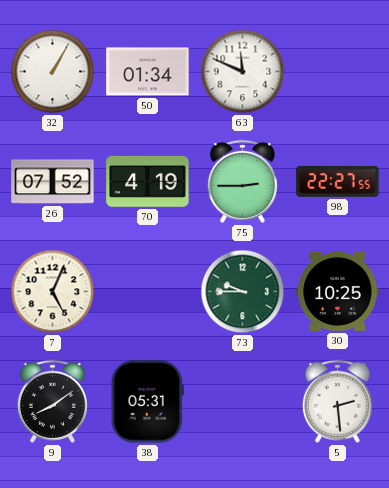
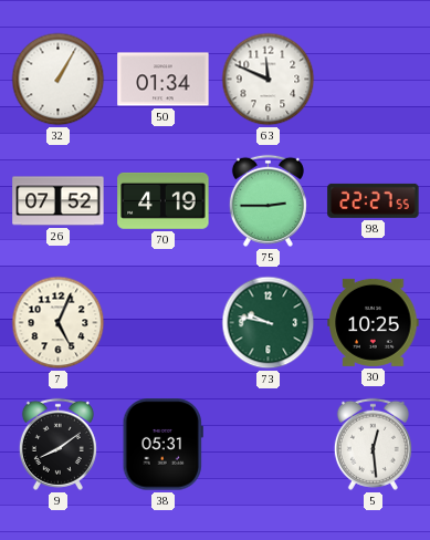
73: 9:45 -> 9:47
5: 2:29 -> 12:29
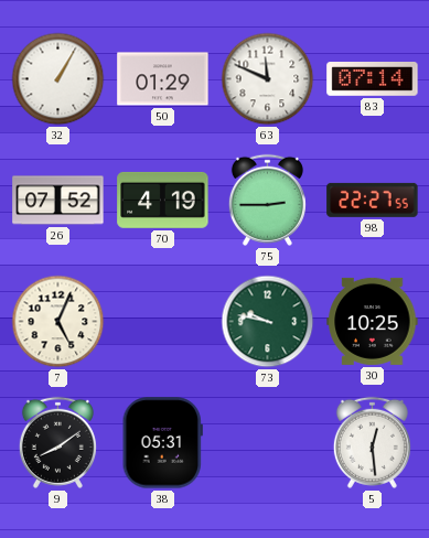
50: 01:34 -> 01:29
83: none -> 07:14
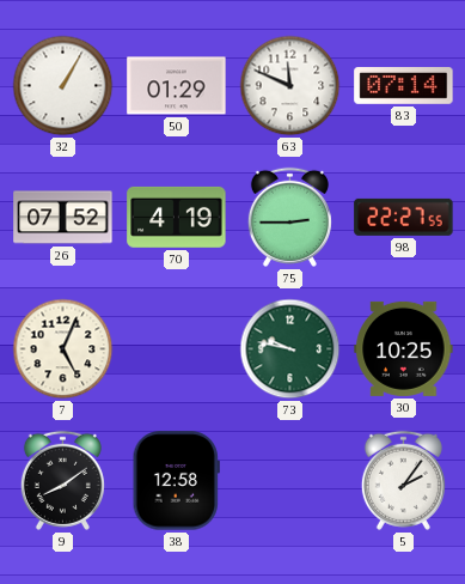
38: 05:31 -> 12:58
5: 12:29 -> 2:06
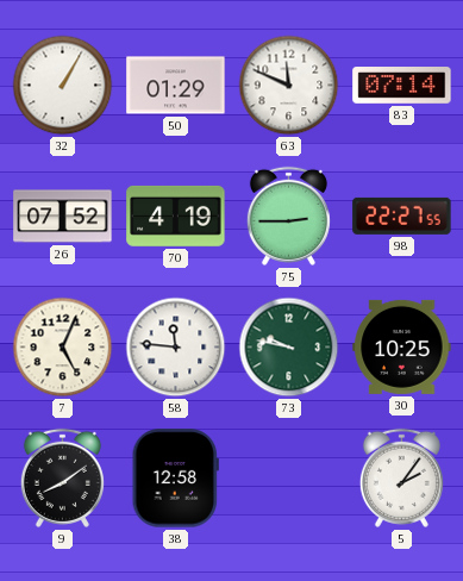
58: none -> 11:46
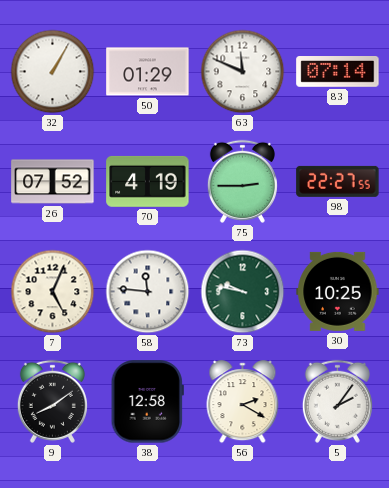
56: none -> 2:20
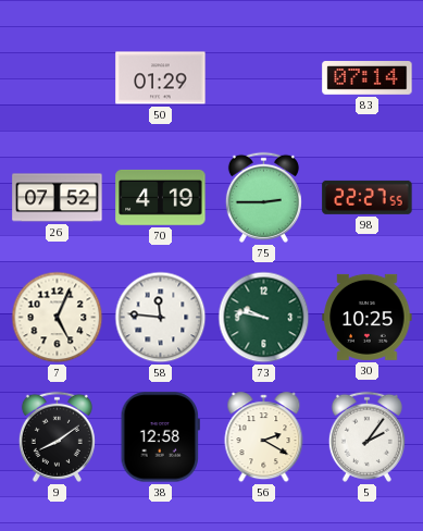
32: 1:05 -> none
63: 11:49 -> none
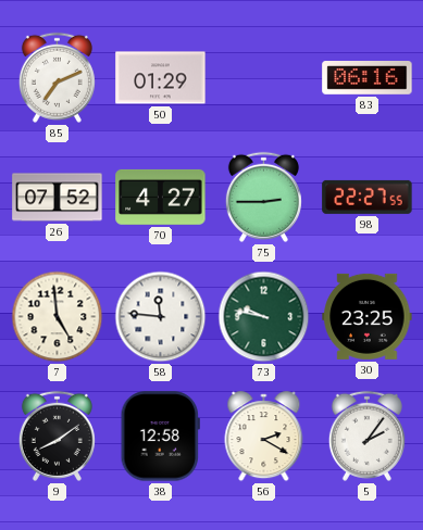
85: none -> 7:11
83: 07:14 -> 06:16
70: 4:19 -> 4:27
7: 5:04 -> 4:59
30: 10:25 -> 23:25
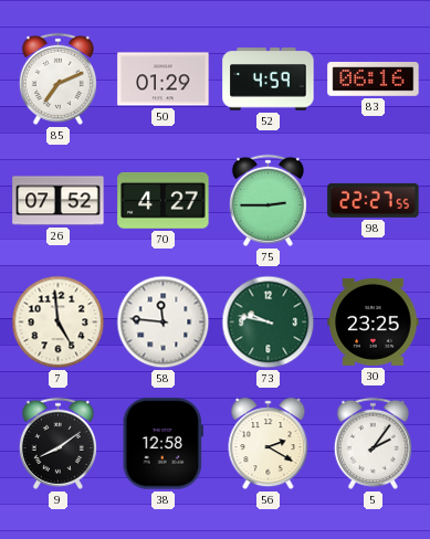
52: none -> 4:59
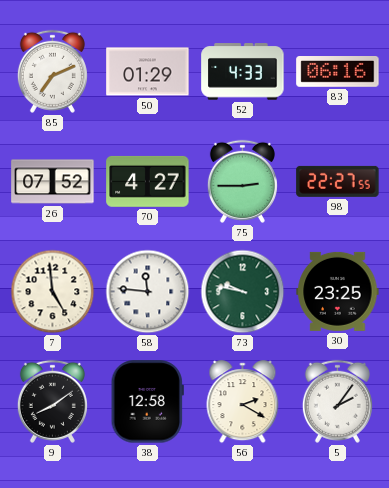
52: 4:59 -> 4:33
